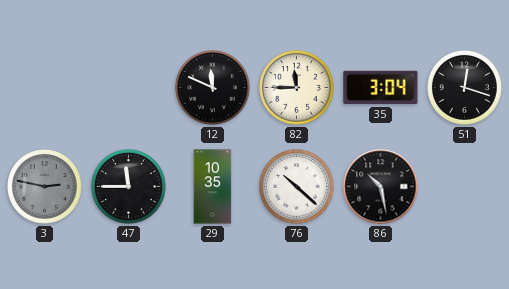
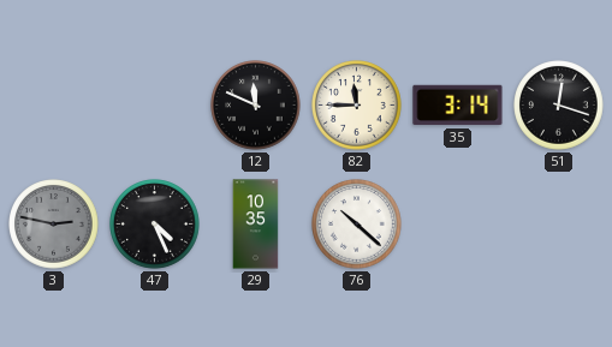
35: 3:04 -> 3:14
47: 11:45 -> 4:26
86: 10:28 -> none
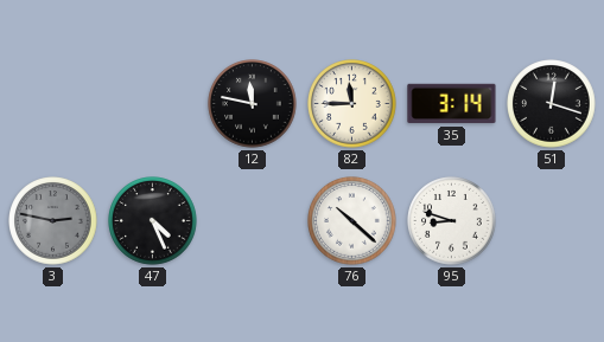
12: 11:49 -> 11:47
29: 10:35 -> none
95: none -> 8:48
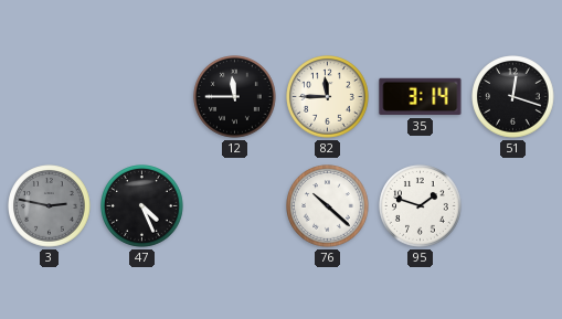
12: 11:47 -> 11:45
95: 8:48 -> 1:48
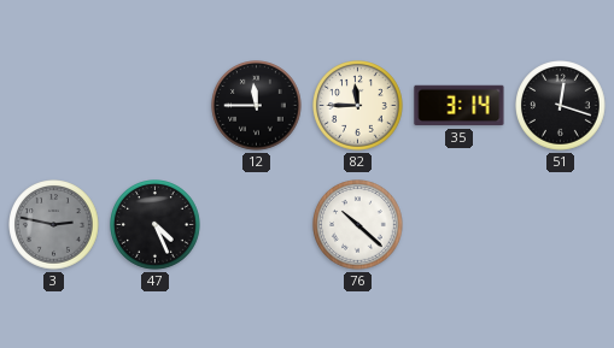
95: 1:48 -> none
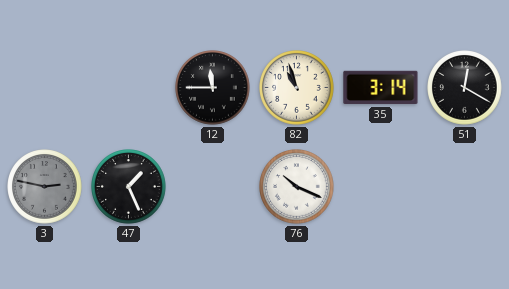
82: 11:45 -> 10:57
51: 12:18 -> 12:20
47: 4:26 -> 1:26
76: 10:22 -> 10:19
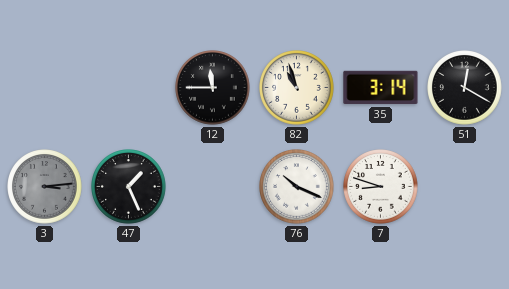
3: 2:47 -> 3:14
7: none -> 8:48
